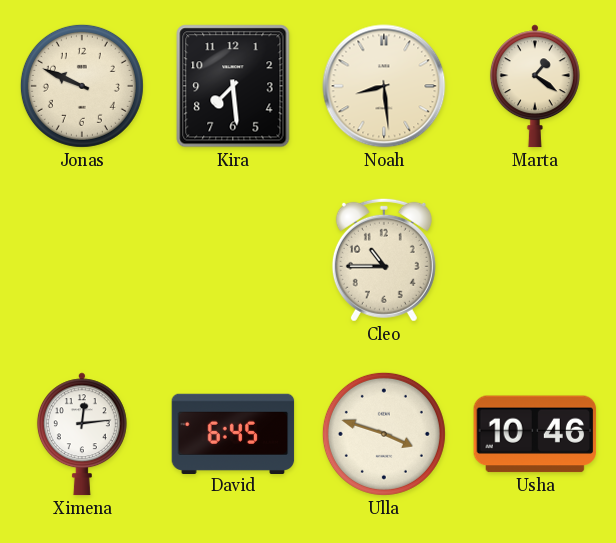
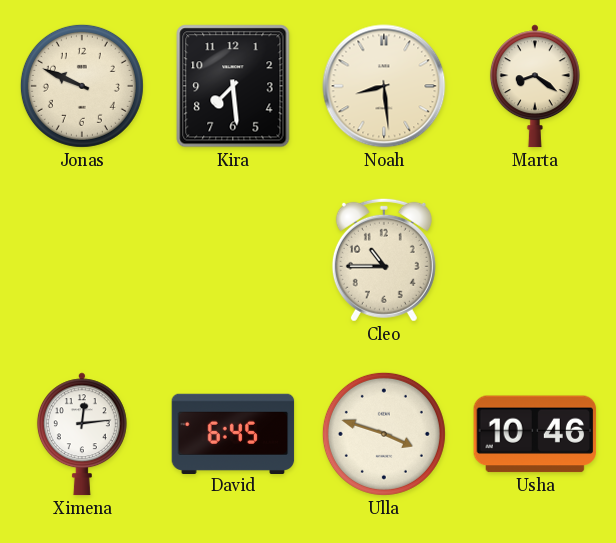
Marta: 1:21 -> 8:21
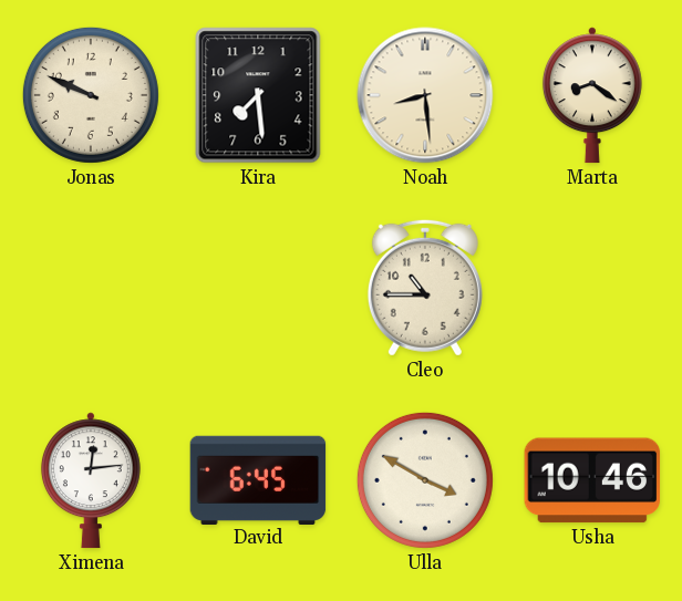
Ulla: 3:48 -> 3:50
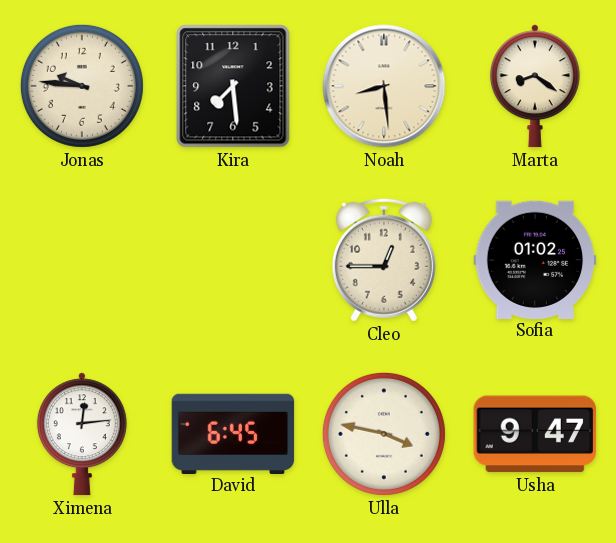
Jonas: 9:49 -> 9:46
Cleo: 10:45 -> 12:45
Sofia: none -> 01:02
Ulla: 3:50 -> 3:47
Usha: 10:46 -> 9:47
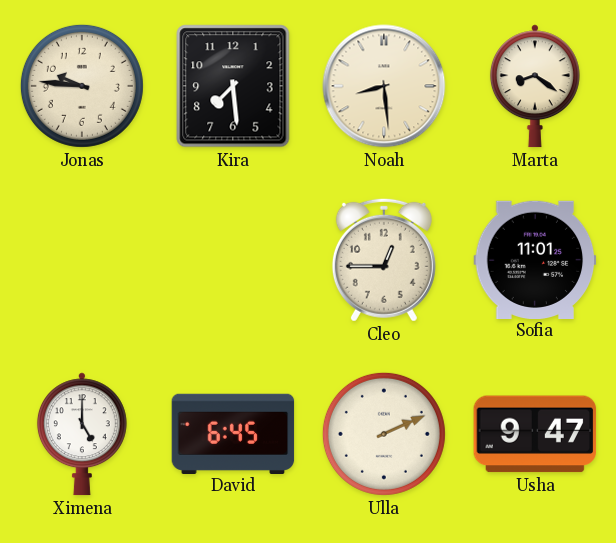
Sofia: 01:02 -> 11:01
Ximena: 12:14 -> 5:00
Ulla: 3:47 -> 2:11
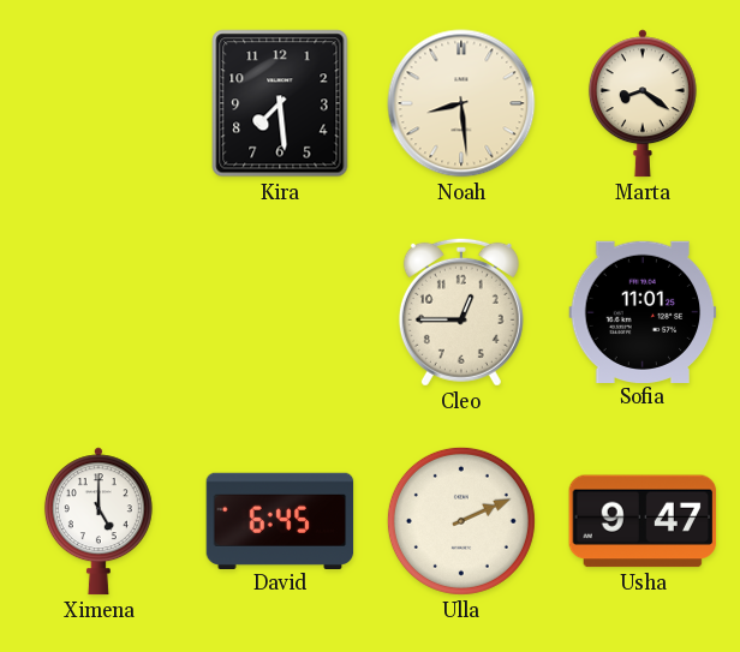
Jonas: 9:46 -> none
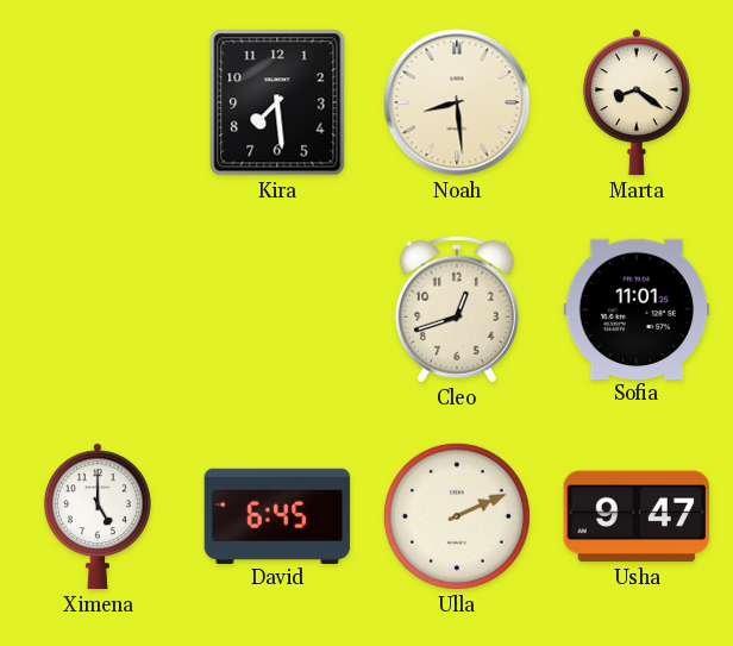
Cleo: 12:45 -> 12:42
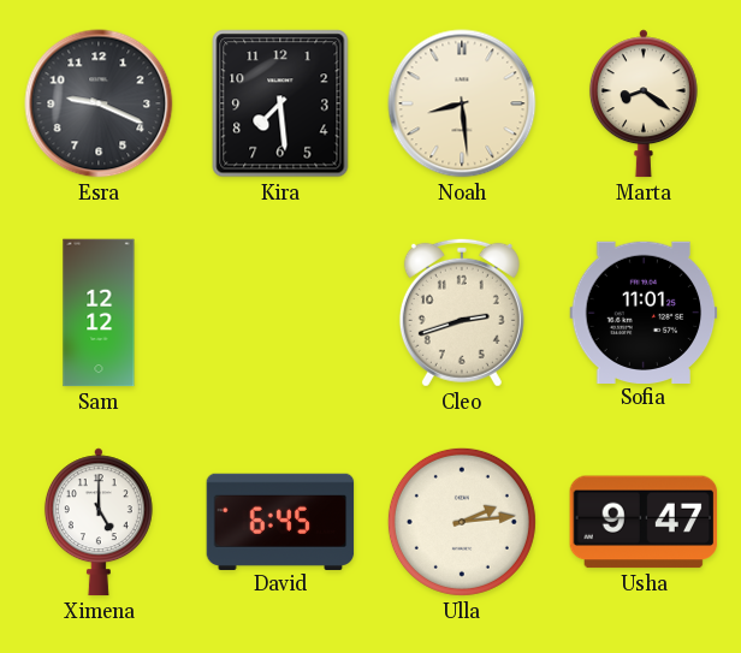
Esra: none -> 9:19
Sam: none -> 12:12
Cleo: 12:42 -> 2:42
Ulla: 2:11 -> 2:14
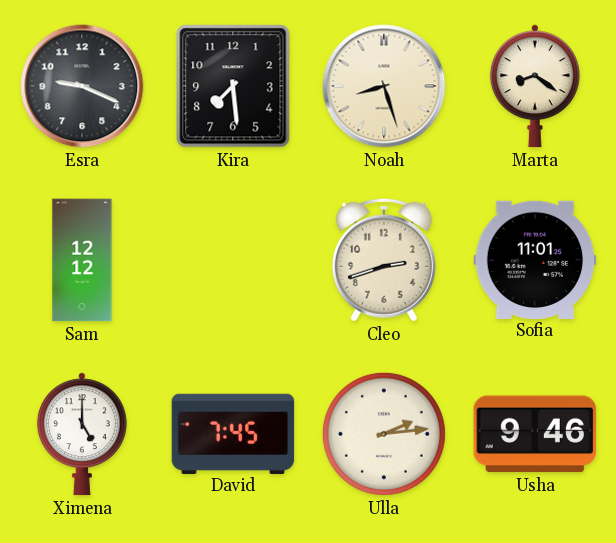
Noah: 8:29 -> 8:27
David: 6:45 -> 7:45
Usha: 9:47 -> 9:46
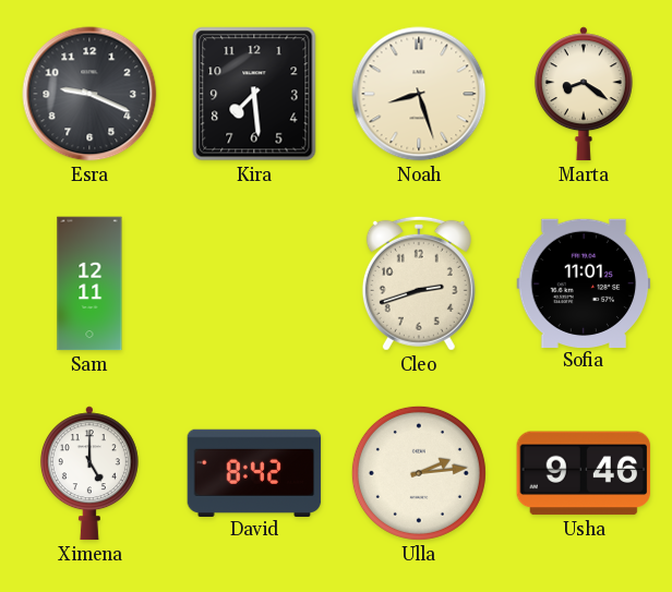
Sam: 12:12 -> 12:11
David: 7:45 -> 8:42
